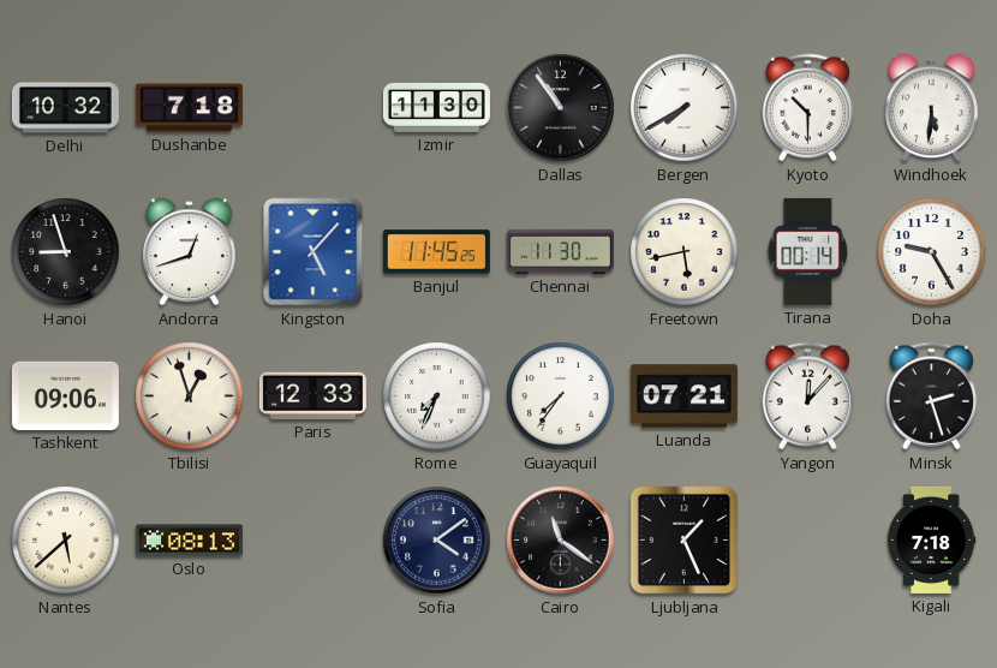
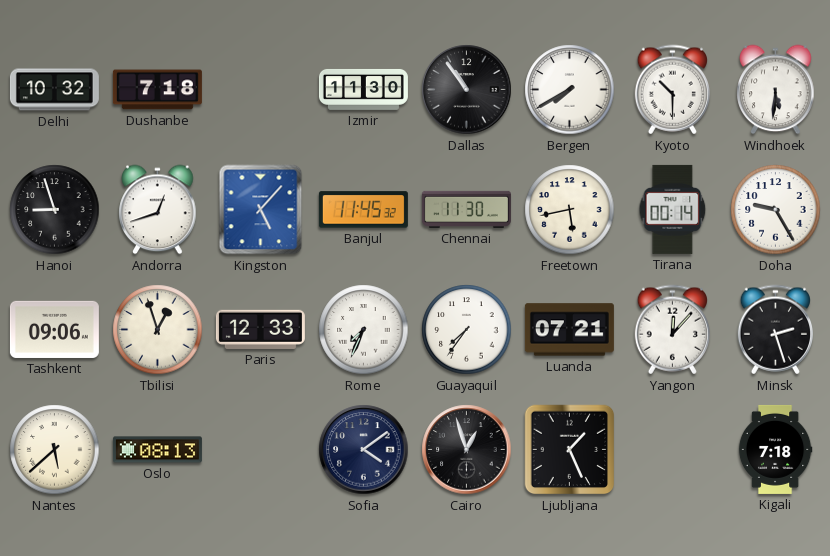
Banjul: 11:45:25 -> 11:45:32
Cairo: 11:21 -> 12:57
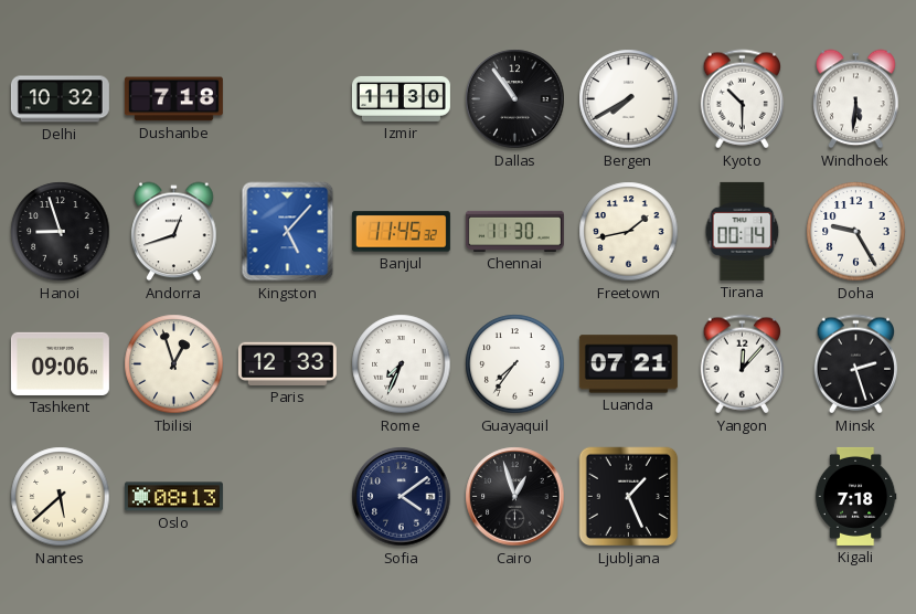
Freetown: 5:43 -> 1:43
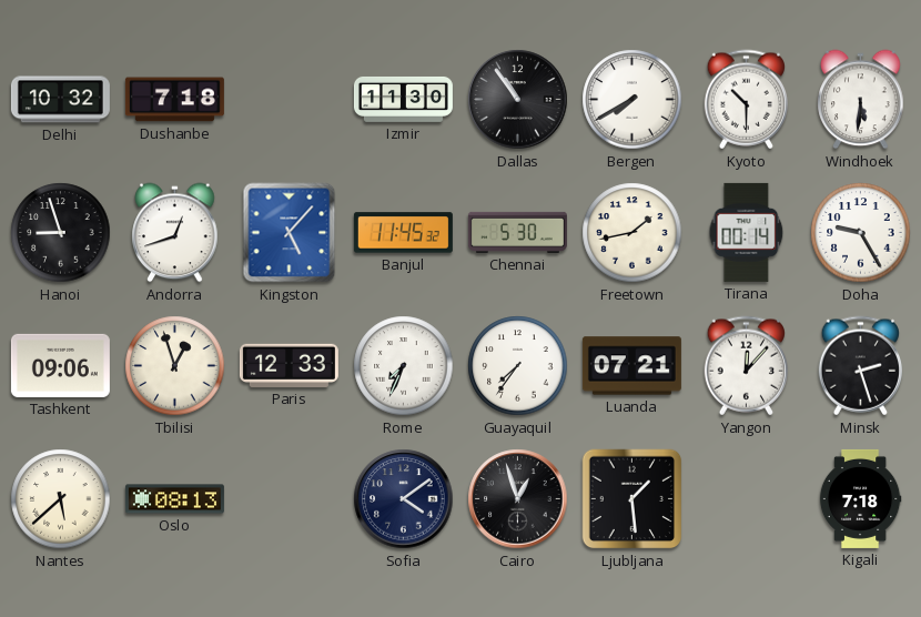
Chennai: 11:30 -> 5:30
Ljubljana: 1:26 -> 1:29
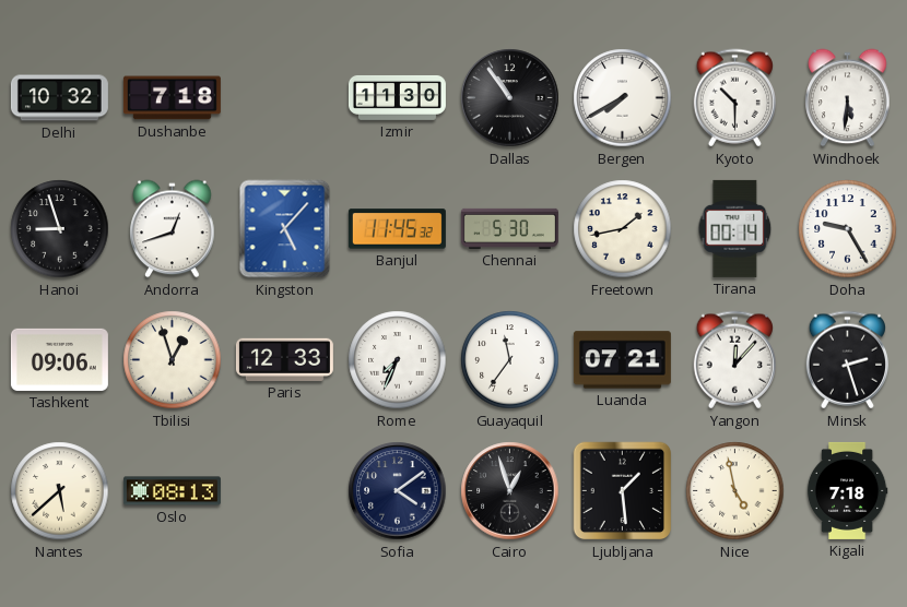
Guayaquil: 7:36 -> 11:36
Nice: none -> 4:58
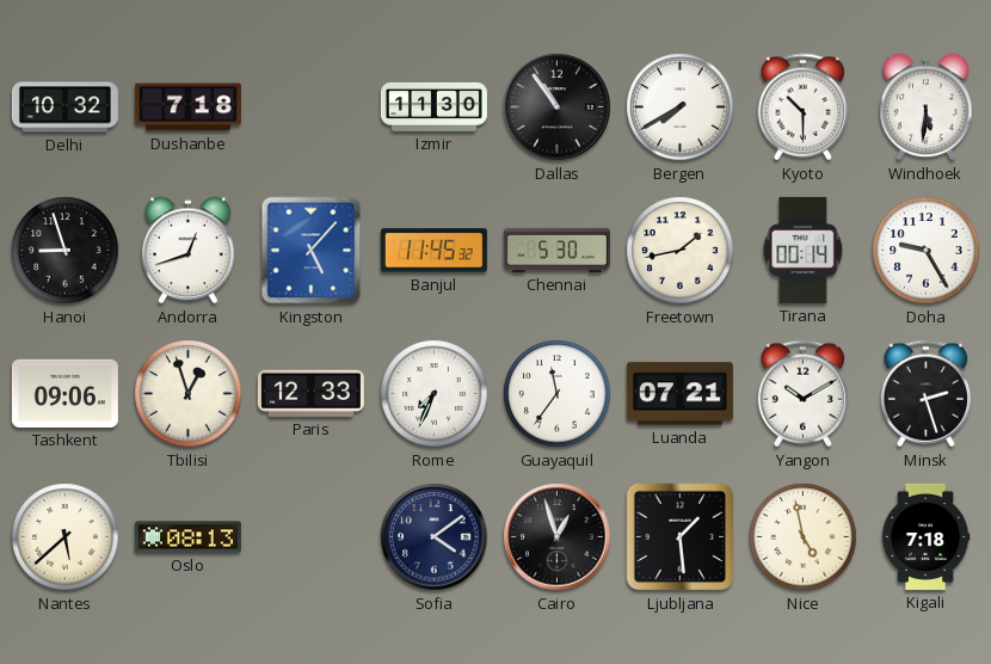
Yangon: 12:07 -> 10:10
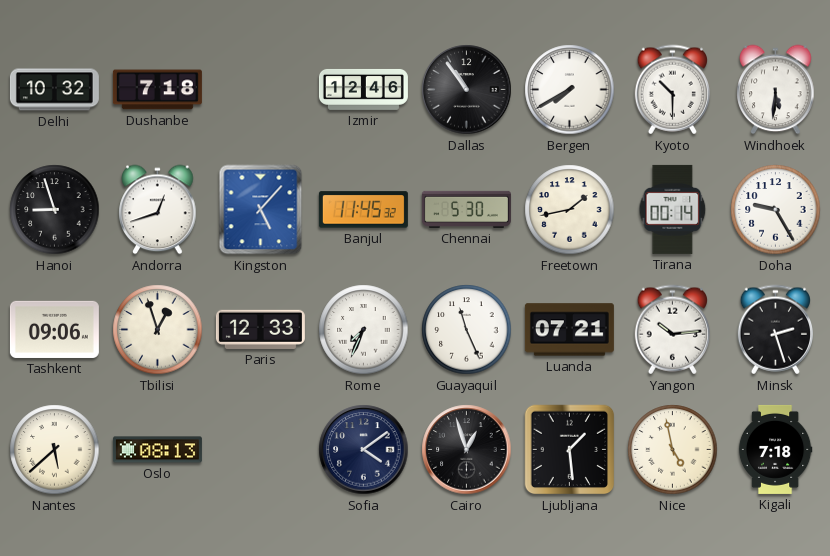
Izmir: 11:30 -> 12:46
Guayaquil: 11:36 -> 11:26
Yangon: 10:10 -> 10:14
